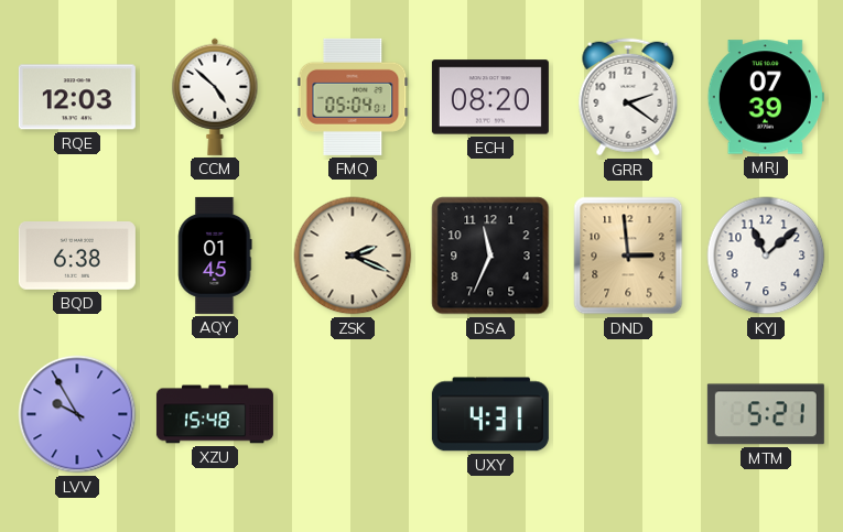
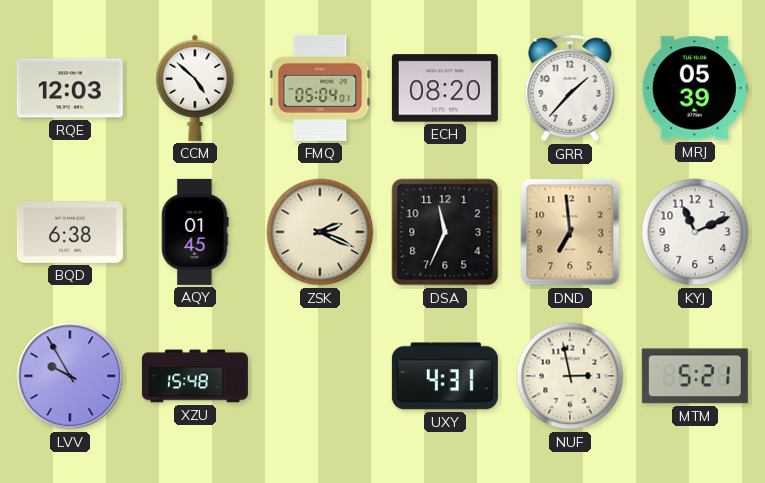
GRR: 2:21 -> 1:37
MRJ: 07:39 -> 05:39
DND: 2:59 -> 6:59
KYJ: 11:08 -> 11:11
NUF: none -> 2:58
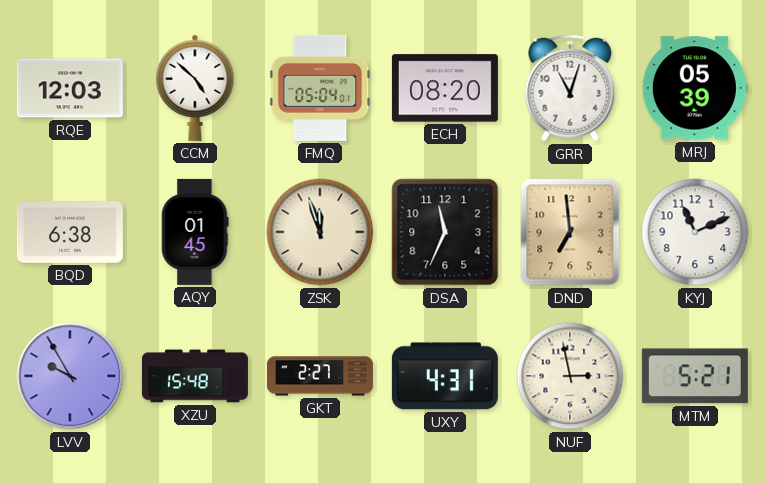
GRR: 1:37 -> 11:03
ZSK: 2:19 -> 11:57
GKT: none -> 2:27
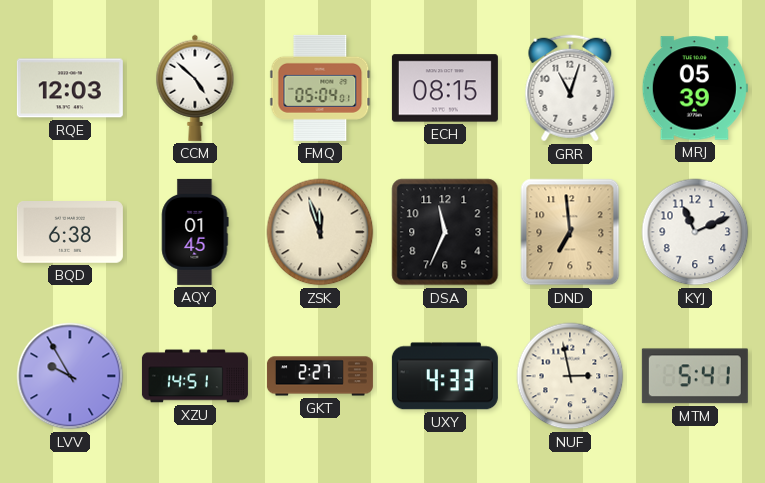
ECH: 08:20 -> 08:15
XZU: 15:48 -> 14:51
UXY: 4:31 -> 4:33
MTM: 5:21 -> 5:41
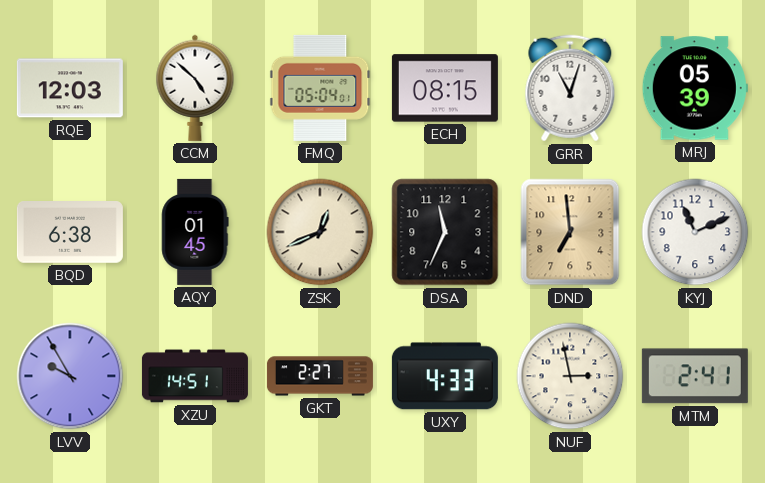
ZSK: 11:57 -> 12:41
MTM: 5:41 -> 2:41
